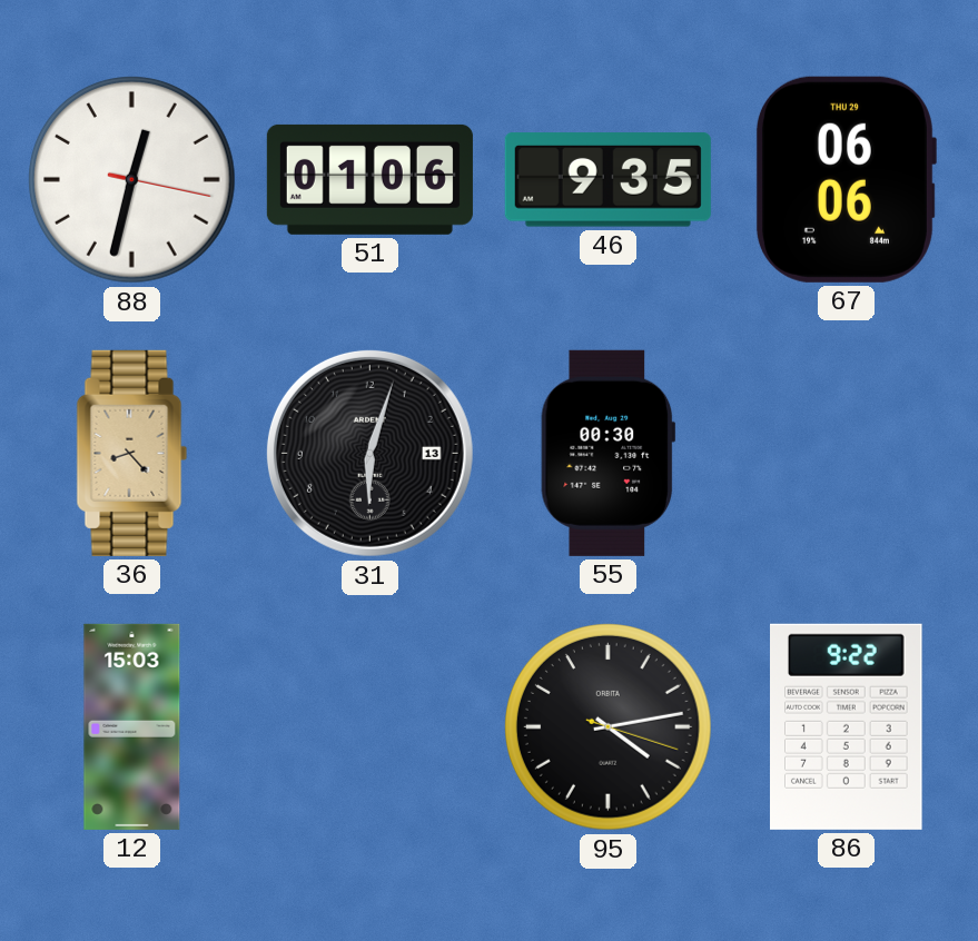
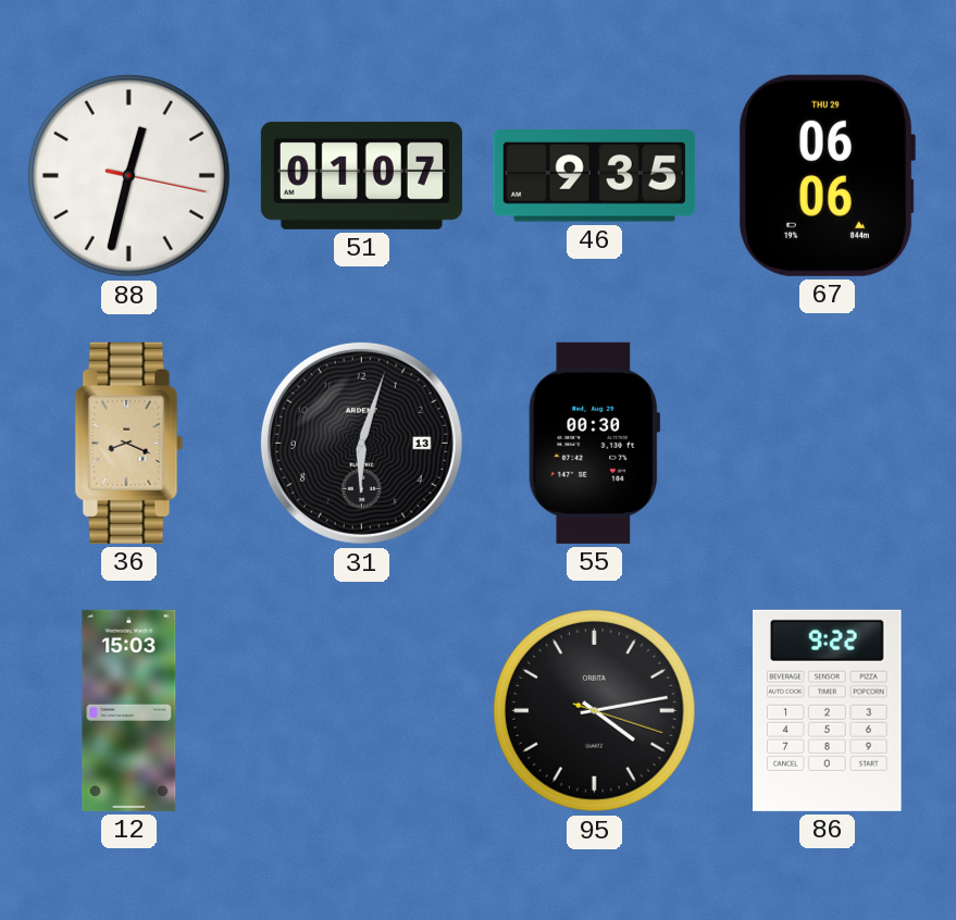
51: 01:06 -> 01:07
36: 8:23 -> 8:19
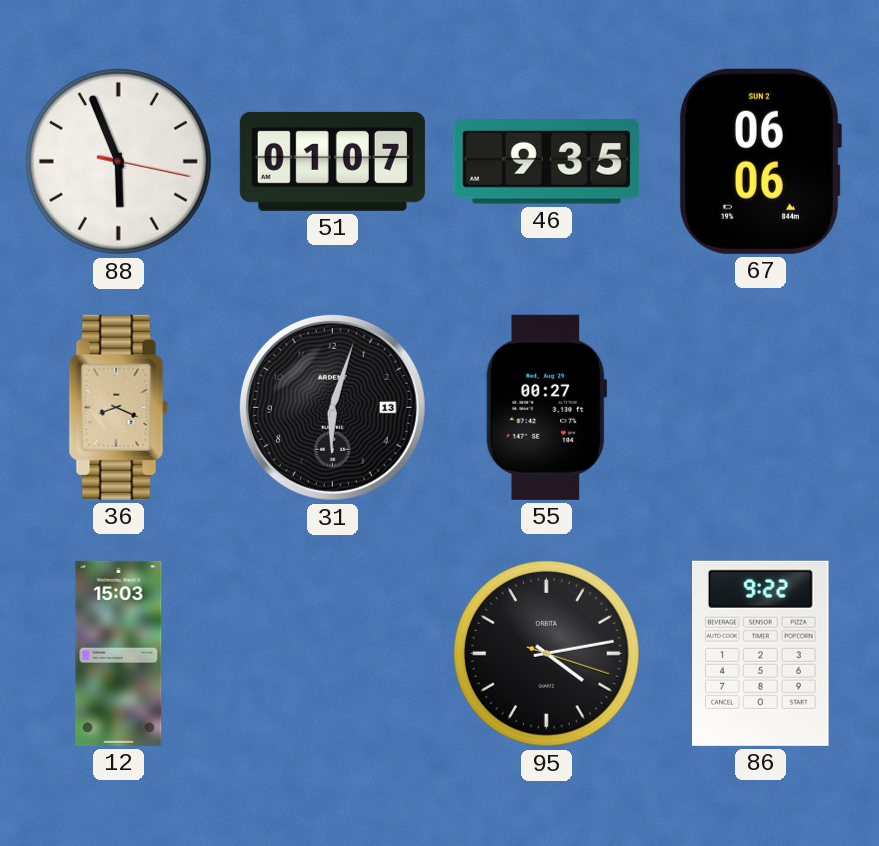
88: 12:32 -> 5:56
67 date: THU 29 -> SUN 2
55: 00:30 -> 00:27
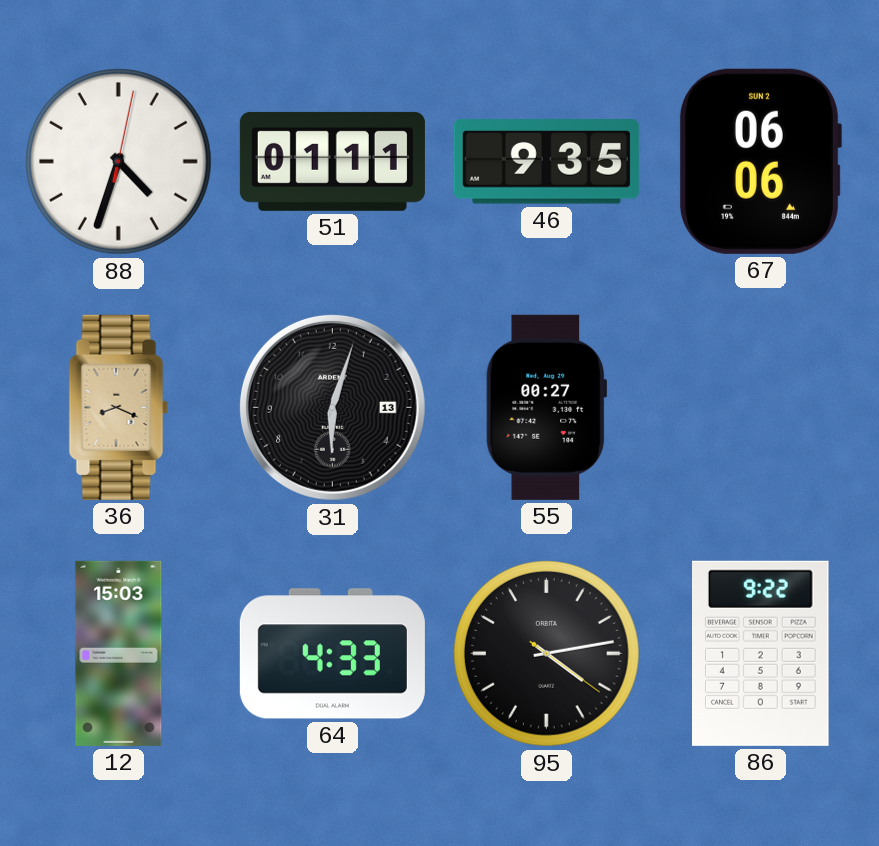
88: 5:56 -> 4:33
51: 01:07 -> 01:11
64: none -> 4:33
95: 4:13:18 -> 4:13:21
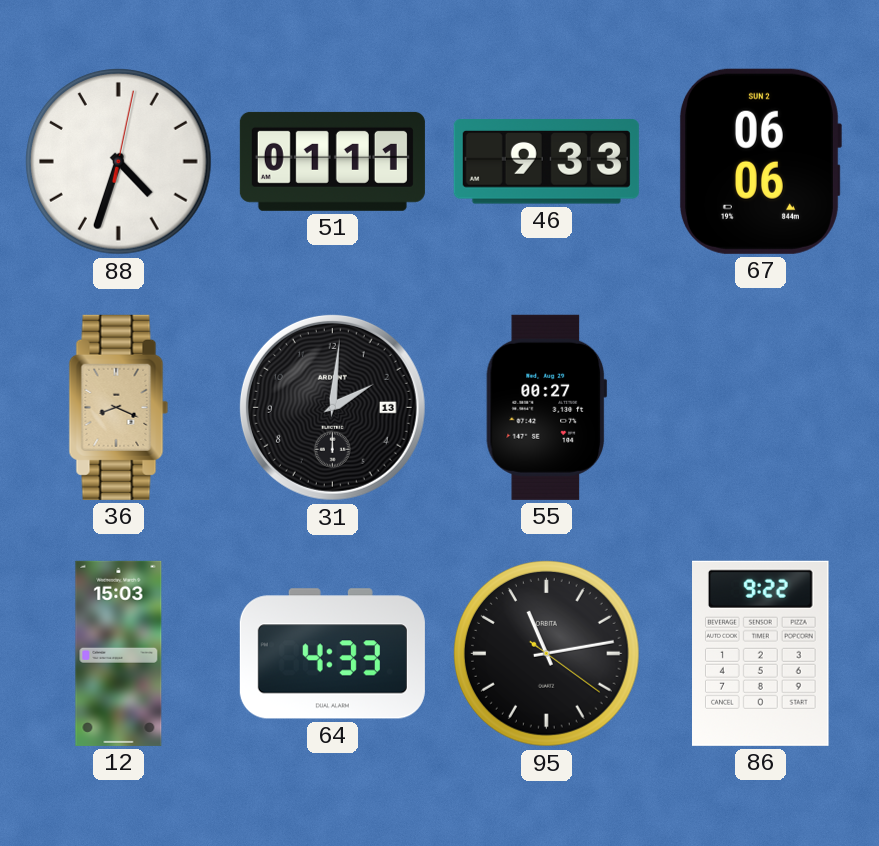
46: 9:35 -> 9:33
31: 6:03 -> 2:01
95: 4:13 -> 11:13
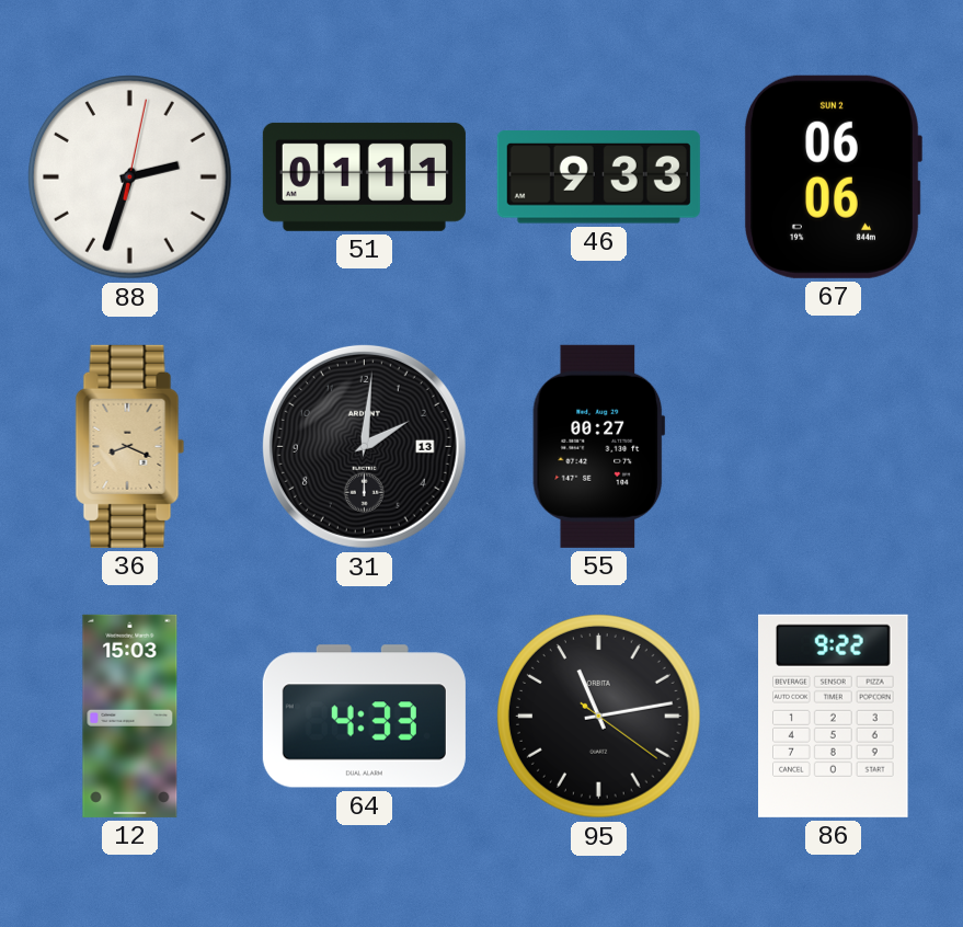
88: 4:33 -> 2:33
